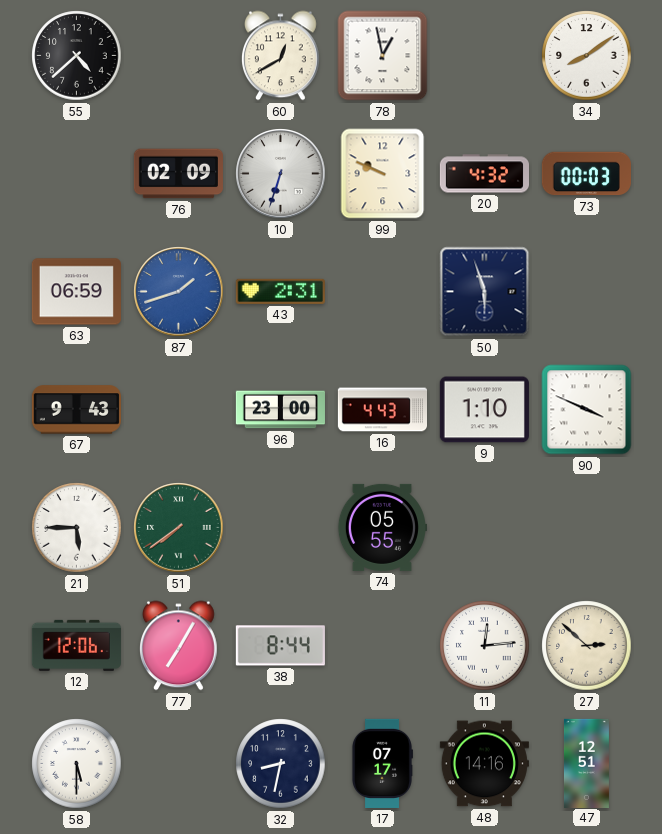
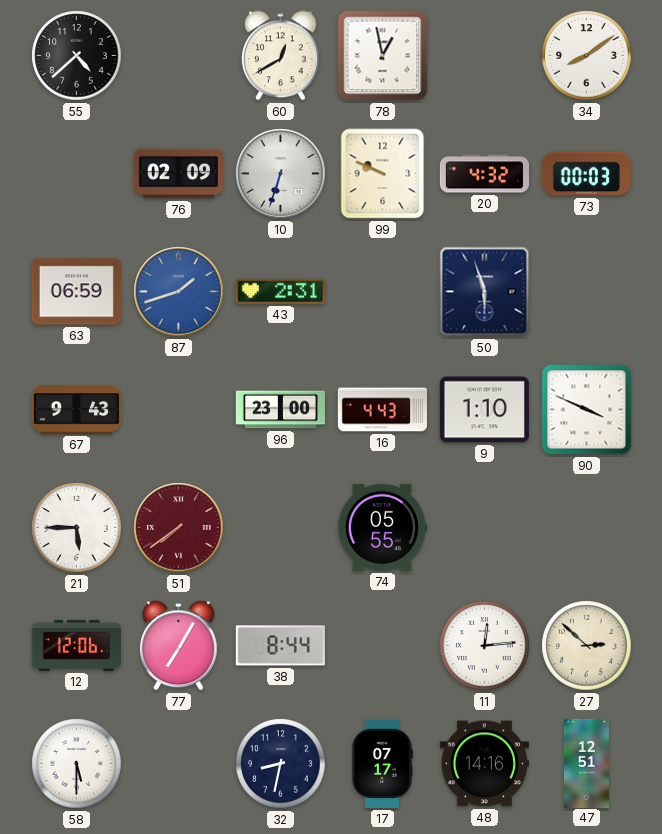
51 dial: green -> burgundy
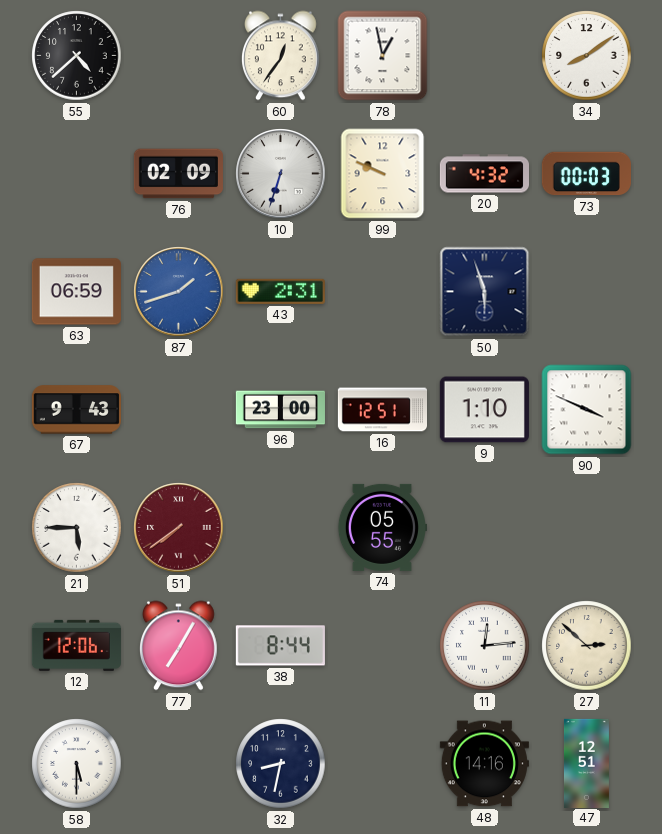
60: 12:40 -> 12:36
16: 4:43 -> 12:51
17: 07:17 -> none
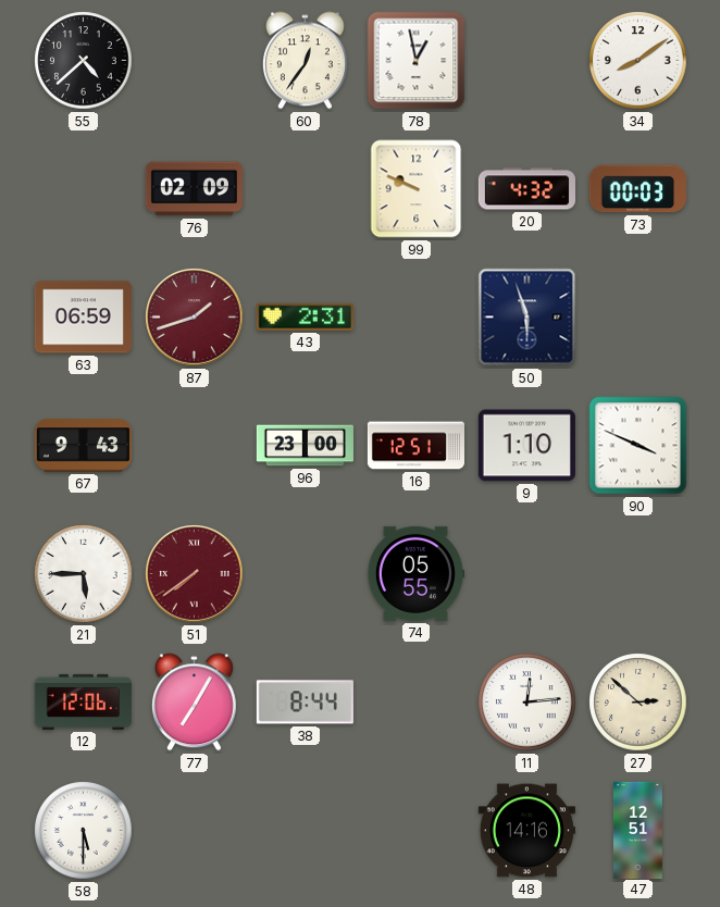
10: 6:33 -> none
87 dial: blue -> burgundy
32: 8:32 -> none
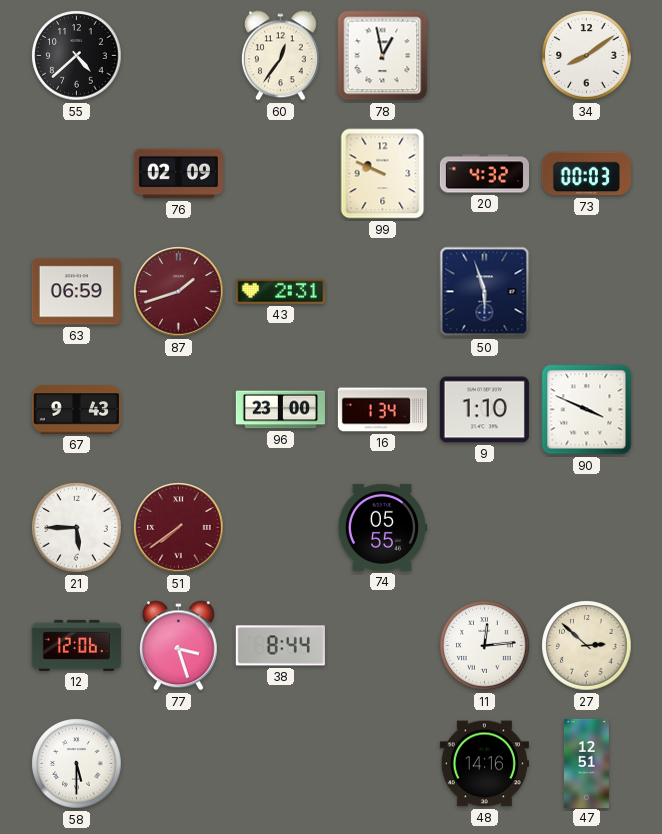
16: 12:51 -> 1:34
77: 7:05 -> 3:27
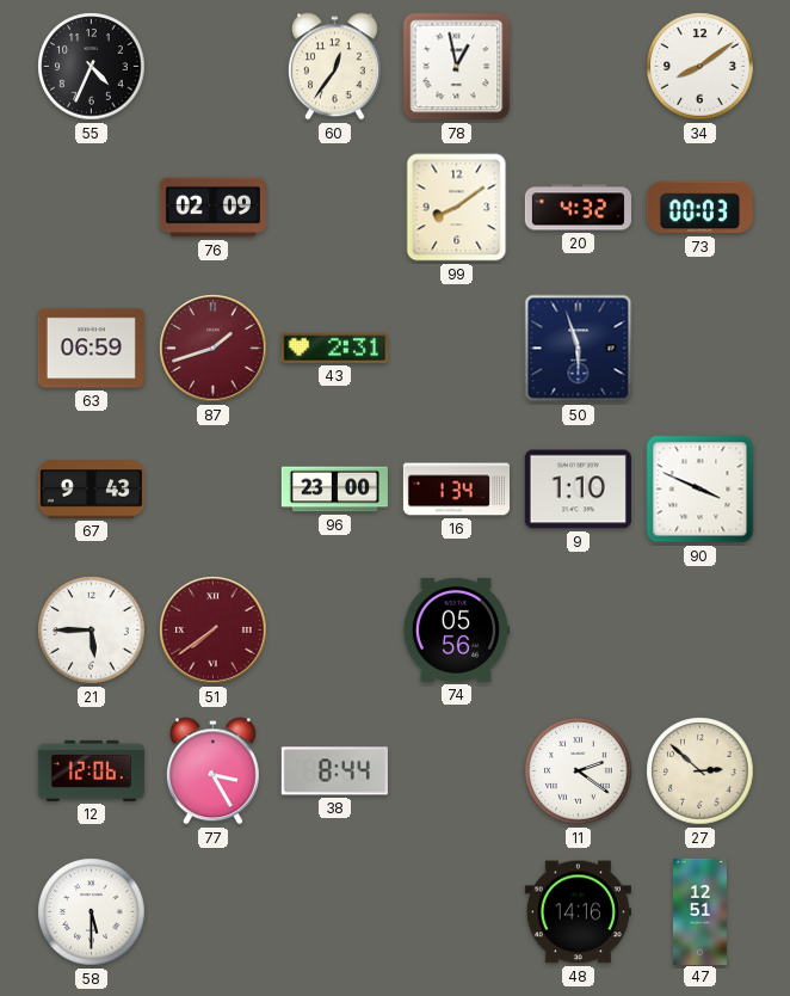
55: 4:38 -> 4:34
99: 9:49 -> 8:09
74: 05:55 -> 05:56
77: 3:27 -> 3:25
11: 12:14 -> 2:21
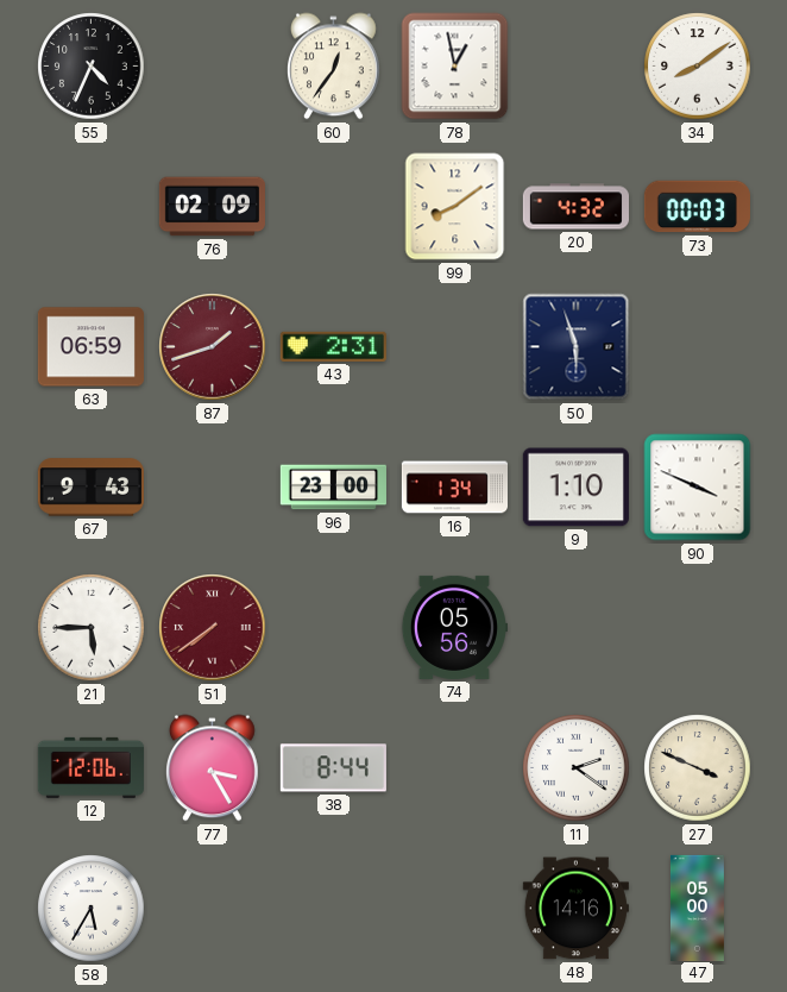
27: 2:52 -> 3:49
58: 5:30 -> 5:35
47: 12:51 -> 05:00
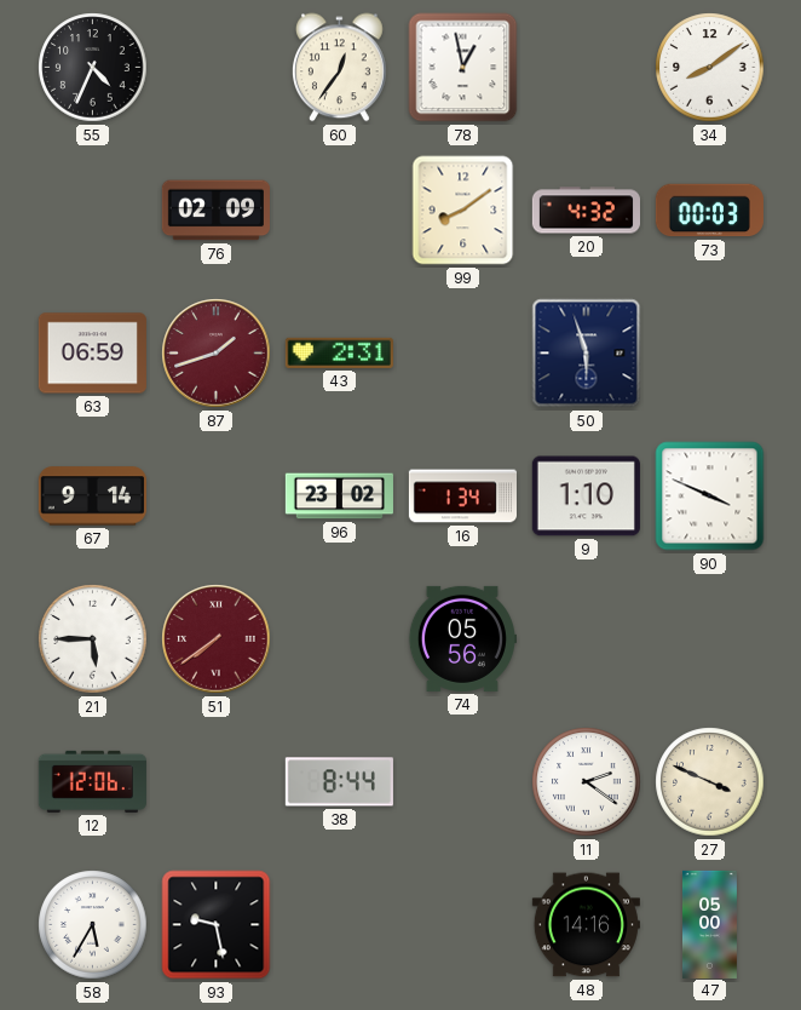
67: 9:43 -> 9:14
96: 23:00 -> 23:02
77: 3:25 -> none
93: none -> 9:28
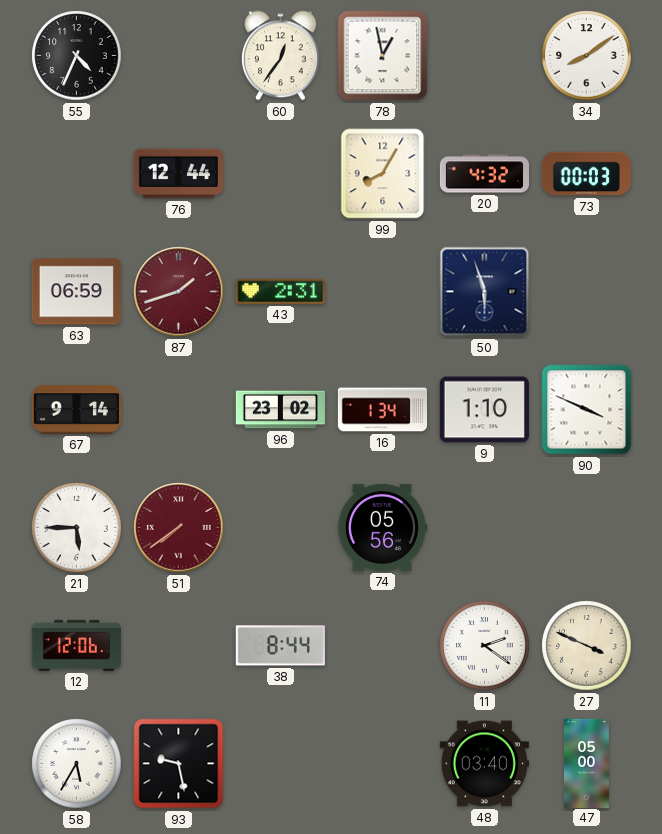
76: 02:09 -> 12:44
99: 8:09 -> 8:05
48: 14:16 -> 03:40
